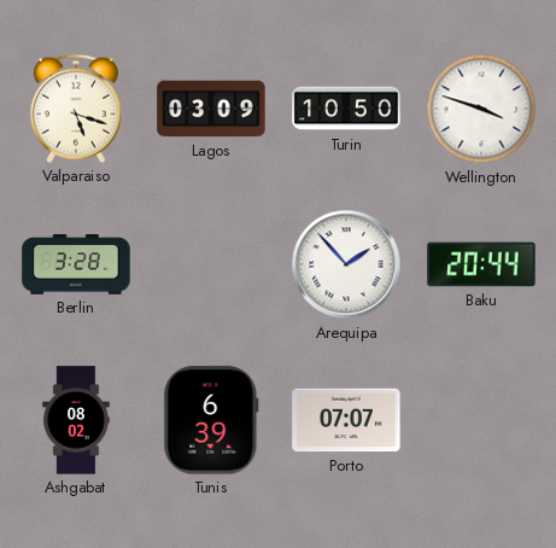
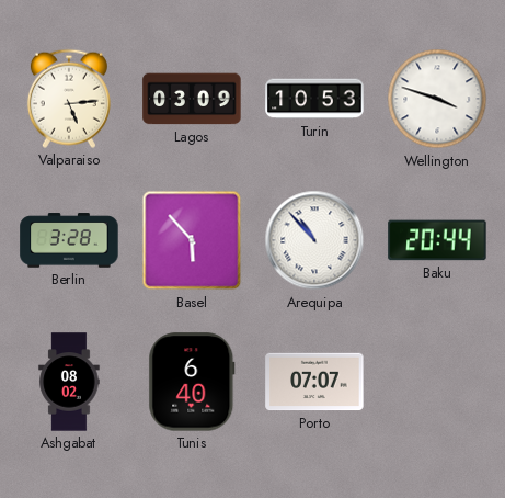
Valparaiso: 5:18 -> 5:14
Turin: 10:50 -> 10:53
Basel: none -> 5:53
Arequipa: 1:53 -> 10:53
Tunis: 6:39 -> 6:40
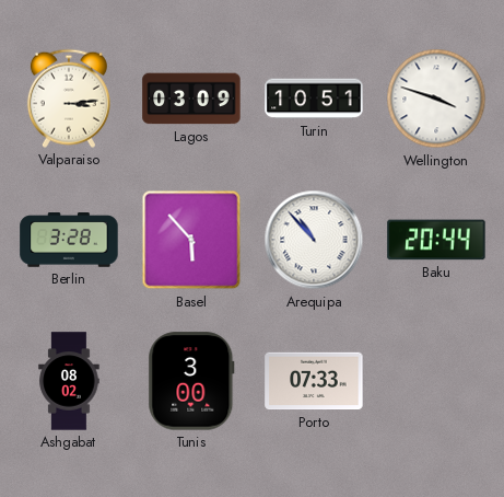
Valparaiso: 5:14 -> 3:14
Turin: 10:53 -> 10:51
Tunis: 6:40 -> 3:00
Porto: 07:07 -> 07:33
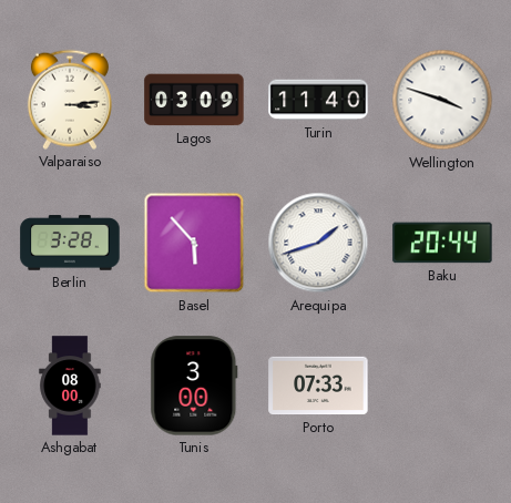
Turin: 10:51 -> 11:40
Arequipa: 10:53 -> 1:42
Ashgabat: 08:02 -> 08:00
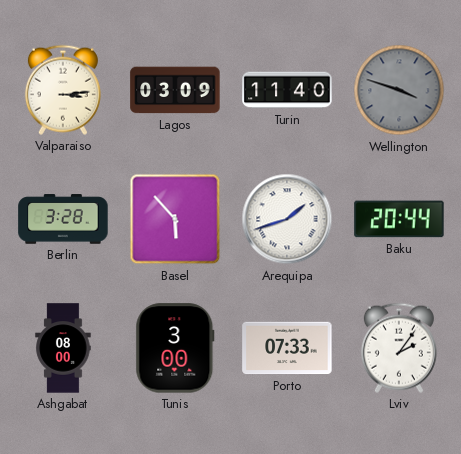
Wellington dial: white -> grey
Lviv: none -> 2:06
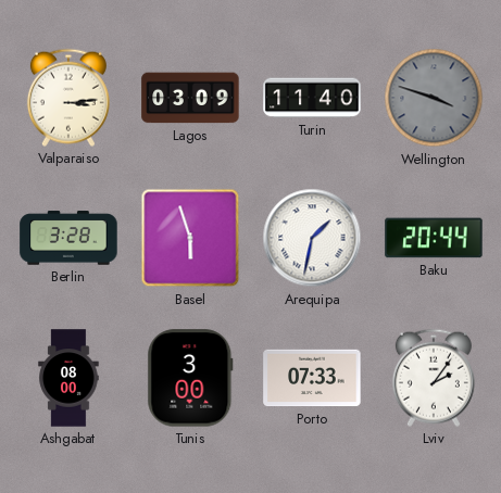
Basel: 5:53 -> 5:57
Arequipa: 1:42 -> 1:32
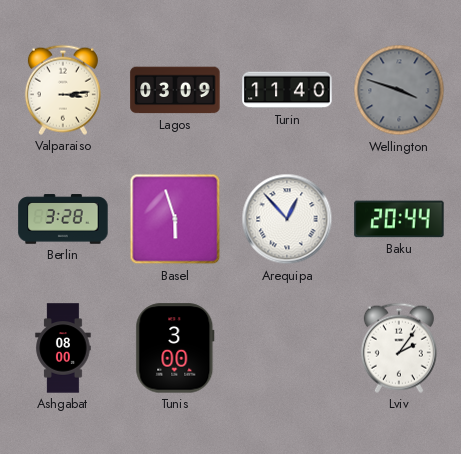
Arequipa: 1:32 -> 12:53
Porto: 07:33 -> none
